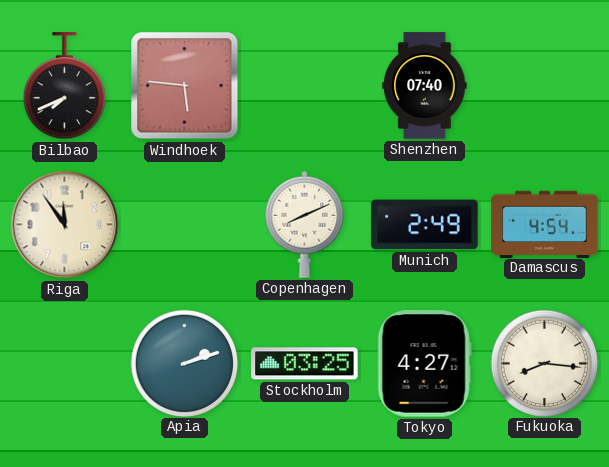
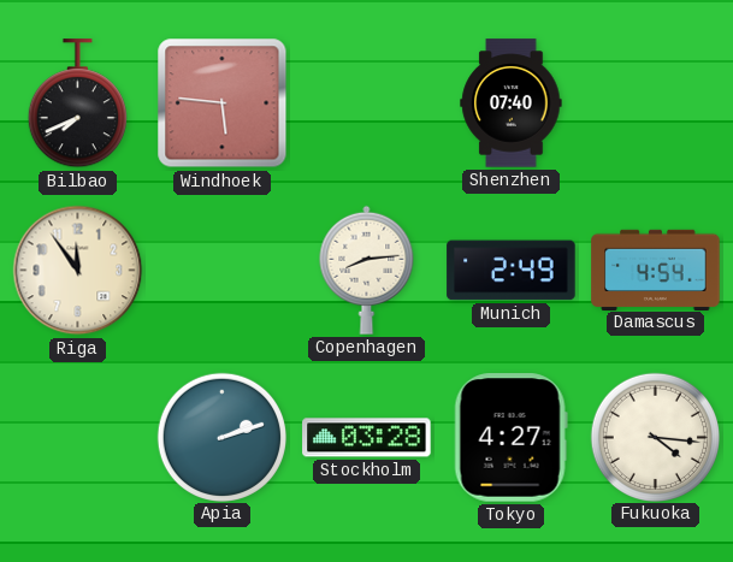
Copenhagen: 8:11 -> 8:14
Stockholm: 03:25 -> 03:28
Fukuoka: 8:16 -> 4:16
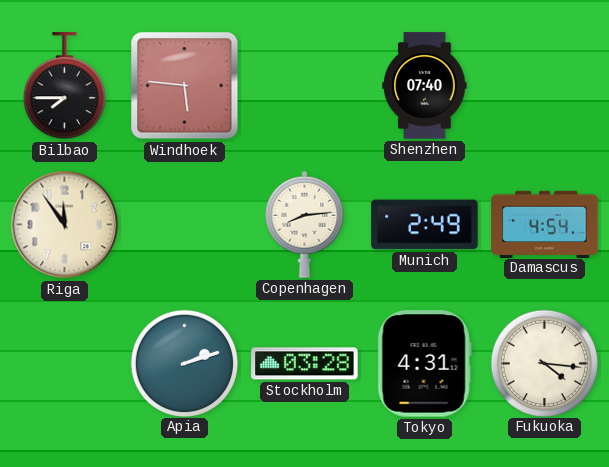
Bilbao: 7:41 -> 7:45
Tokyo: 4:27 -> 4:31
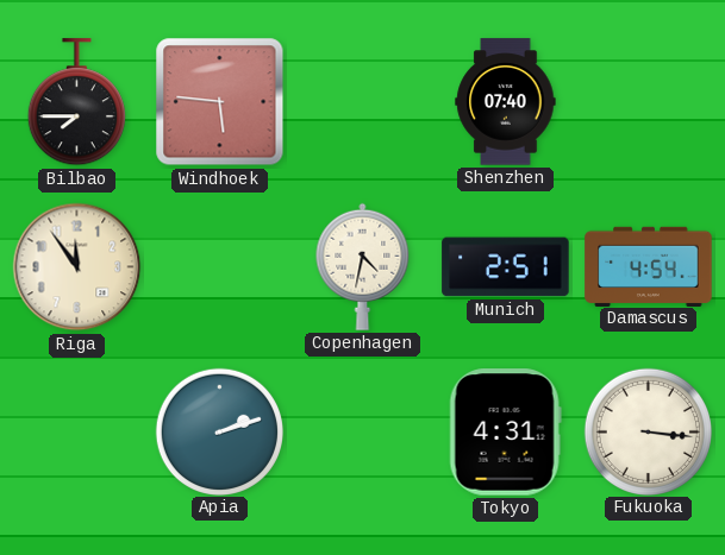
Copenhagen: 8:14 -> 4:32
Munich: 2:49 -> 2:51
Stockholm: 03:28 -> none
Fukuoka: 4:16 -> 3:16
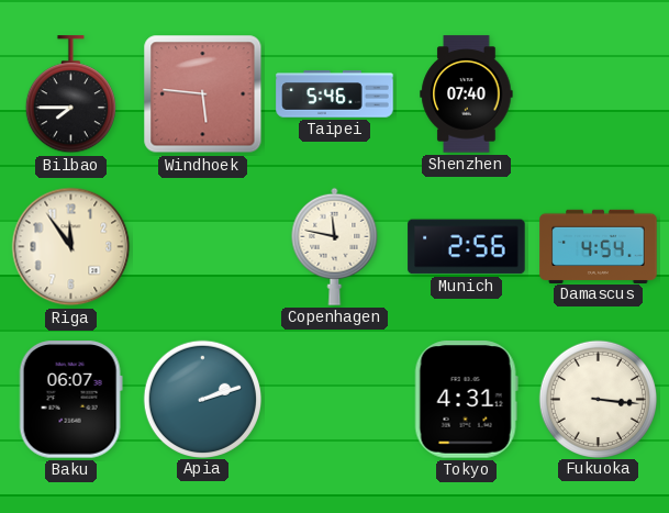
Taipei: none -> 5:46
Copenhagen: 4:32 -> 11:47
Munich: 2:51 -> 2:56
Baku: none -> 06:07
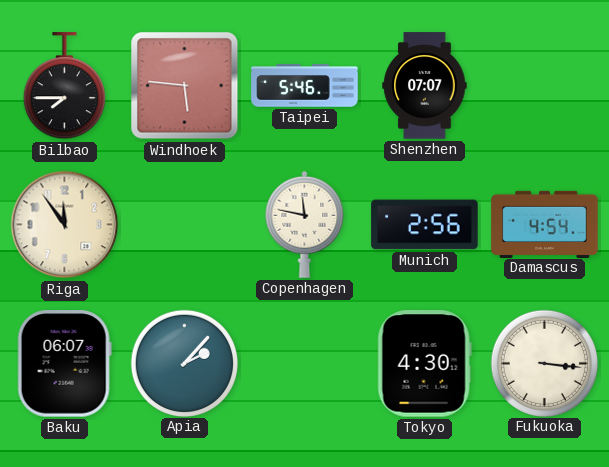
Shenzhen: 07:40 -> 07:07
Apia: 2:12 -> 2:07
Tokyo: 4:31 -> 4:30
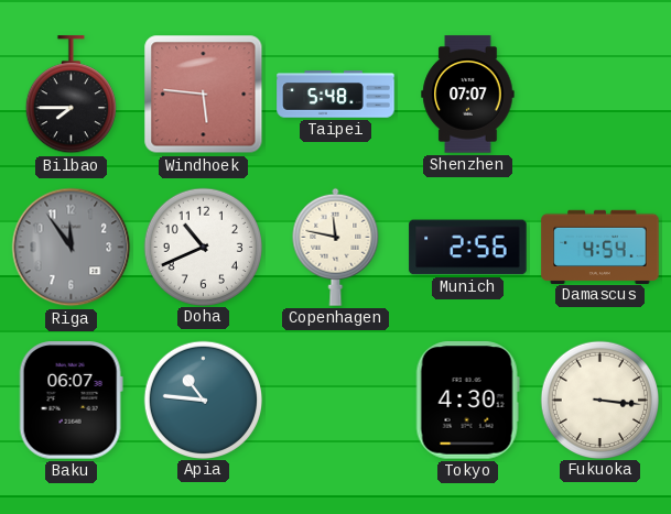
Taipei: 5:46 -> 5:48
Riga dial: cream -> grey
Doha: none -> 10:41
Apia: 2:07 -> 10:46
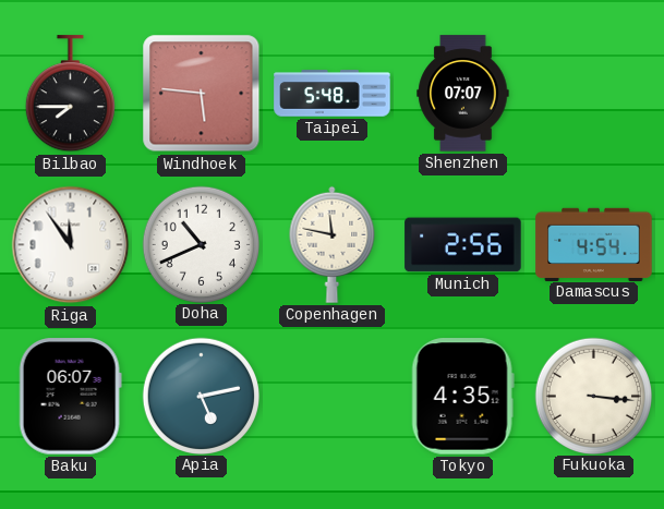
Riga dial: grey -> white
Apia: 10:46 -> 5:13
Tokyo: 4:30 -> 4:35
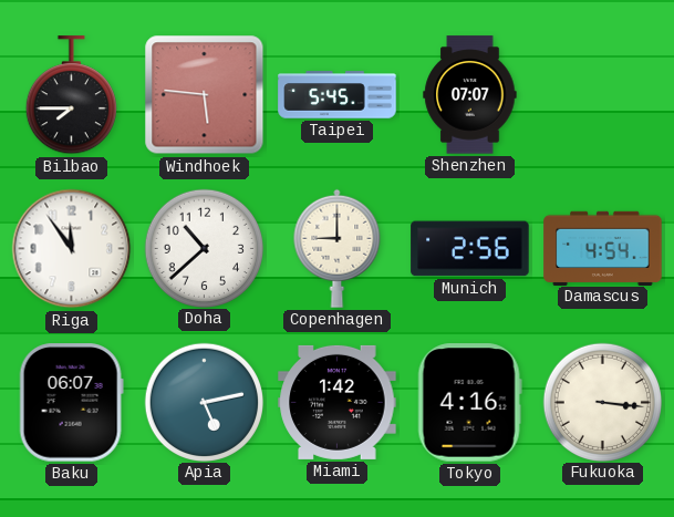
Taipei: 5:48 -> 5:45
Doha: 10:41 -> 10:38
Copenhagen: 11:47 -> 9:00
Miami: none -> 1:42
Tokyo: 4:35 -> 4:16
